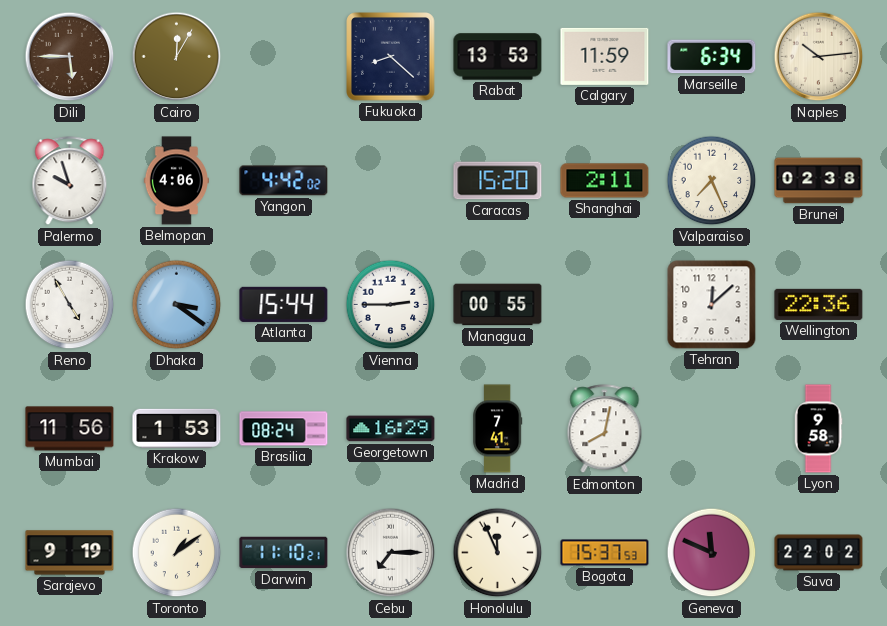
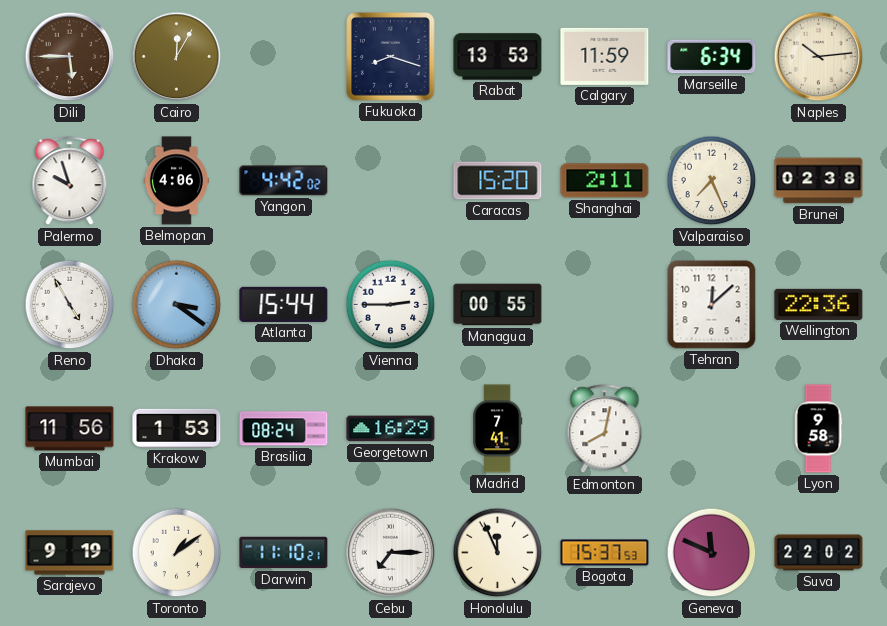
Fukuoka: 8:22 -> 8:18
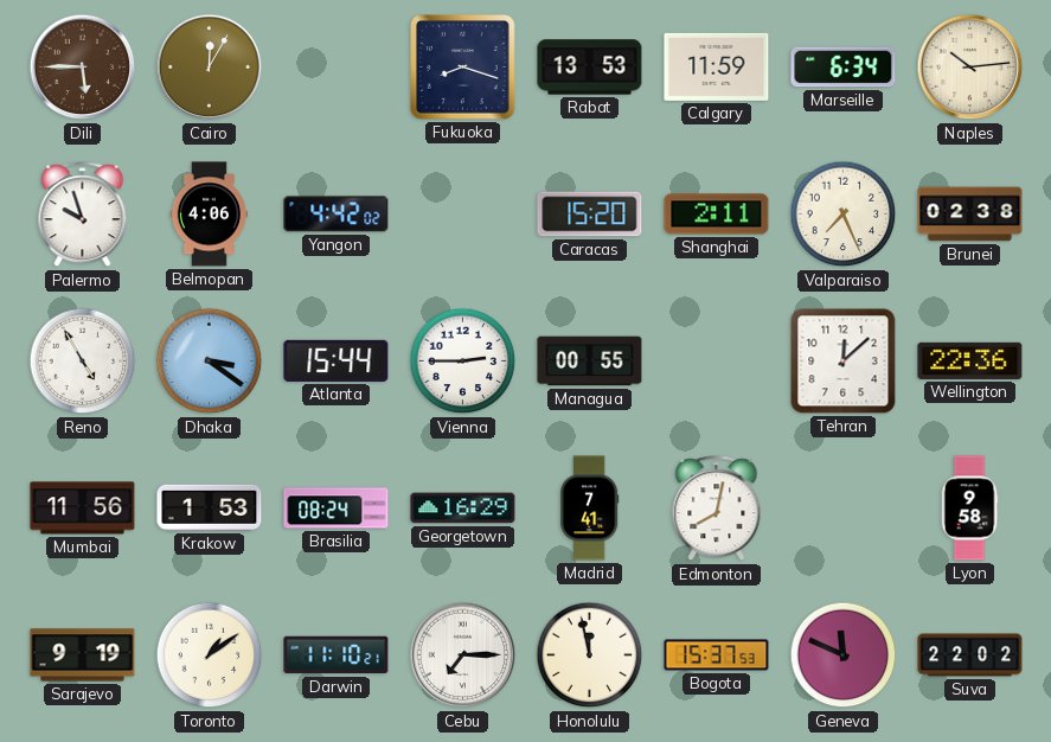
Honolulu: 11:56 -> 11:58
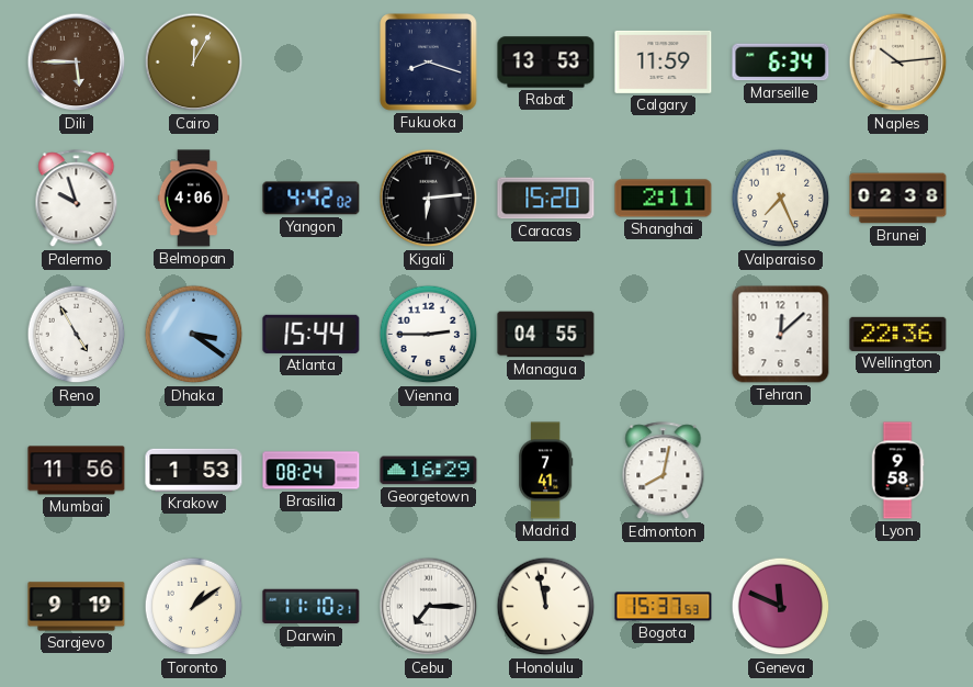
Kigali: none -> 6:14
Managua: 00:55 -> 04:55
Suva: 22:02 -> none
